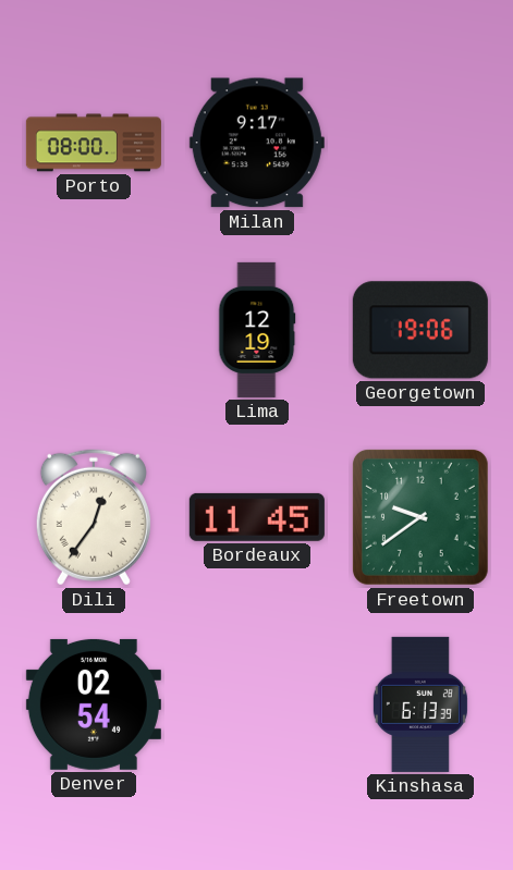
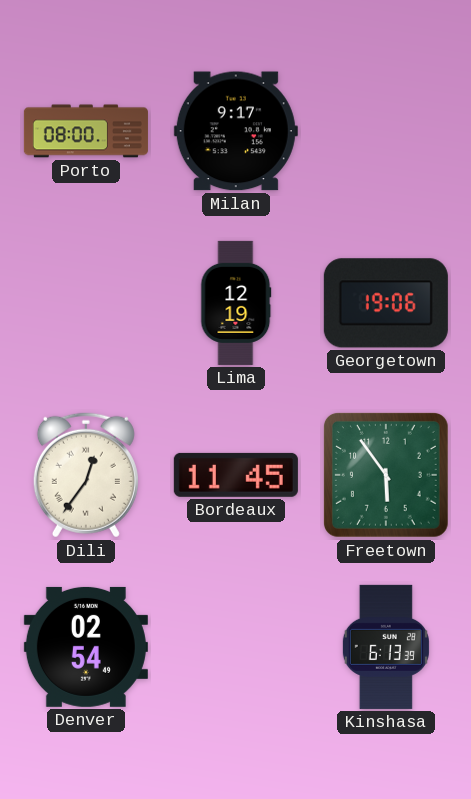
Freetown: 9:39 -> 5:54
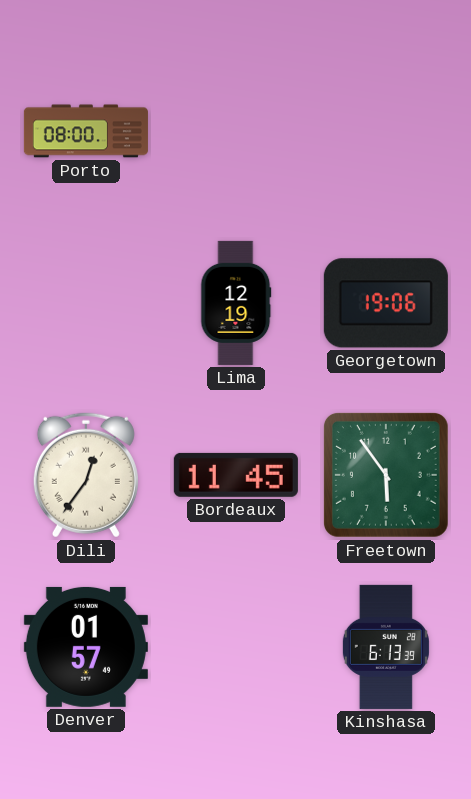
Milan: 9:17 -> none
Denver: 02:54 -> 01:57
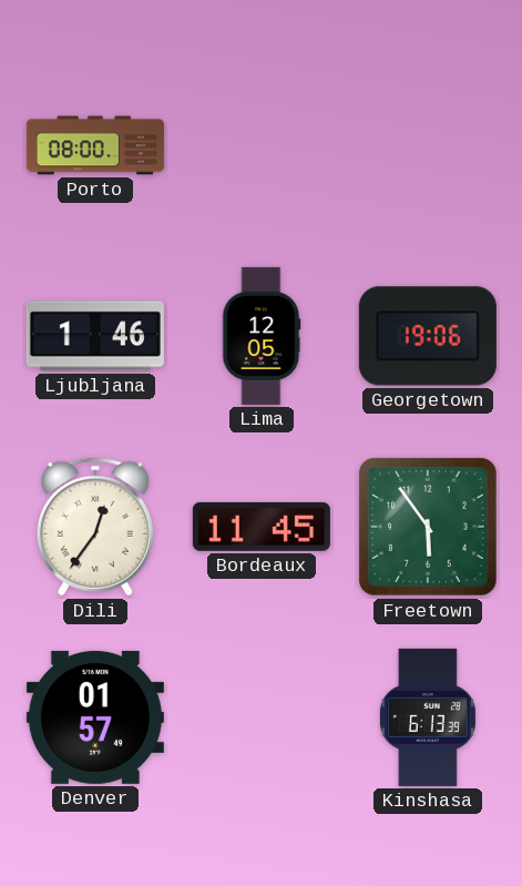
Ljubljana: none -> 1:46
Lima: 12:19 -> 12:05
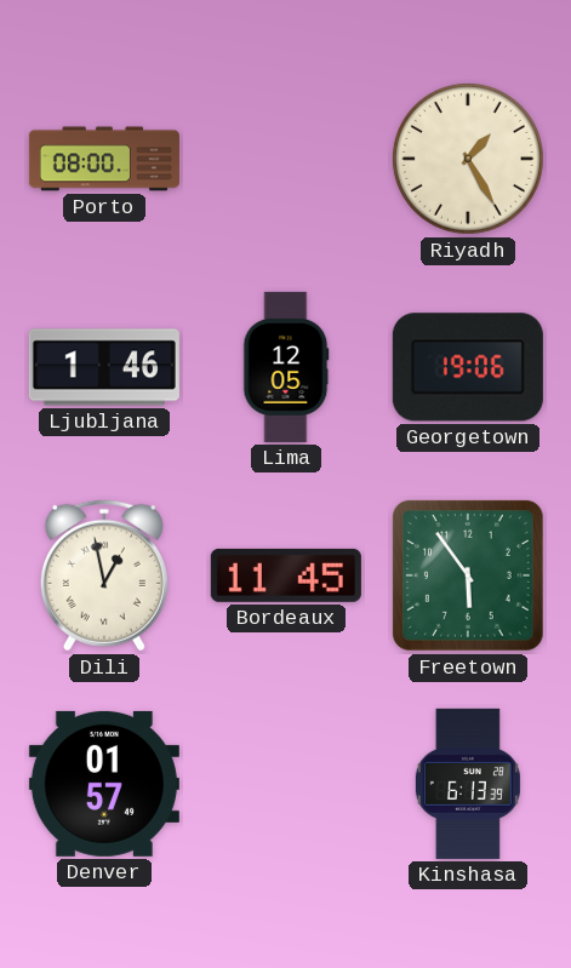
Riyadh: none -> 1:25
Dili: 12:36 -> 12:58
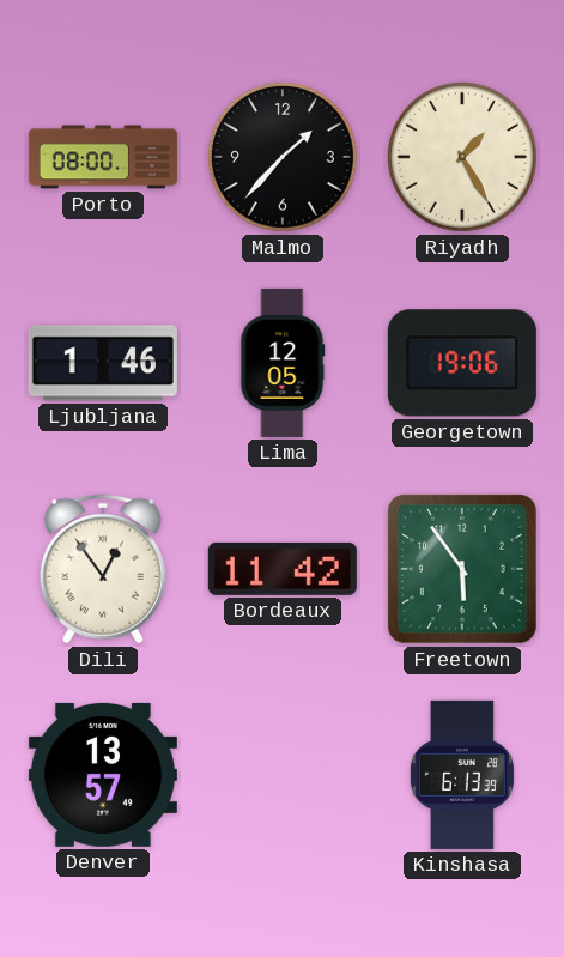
Malmo: none -> 1:37
Dili: 12:58 -> 12:54
Bordeaux: 11:45 -> 11:42
Denver: 01:57 -> 13:57
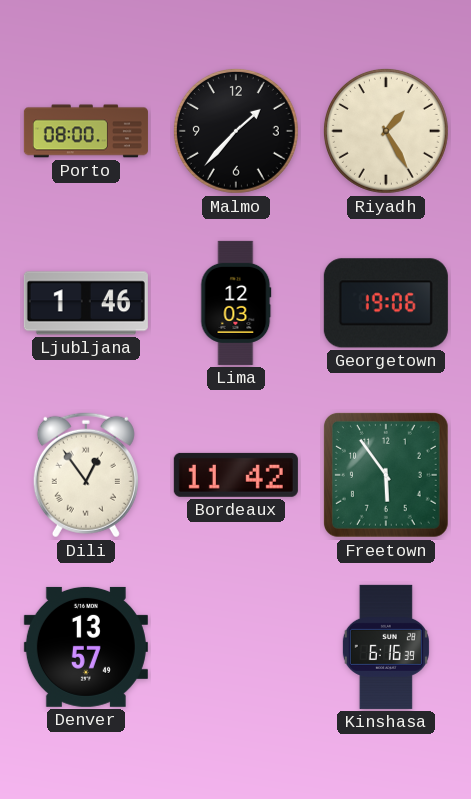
Lima: 12:05 -> 12:03
Kinshasa: 6:13 -> 6:16
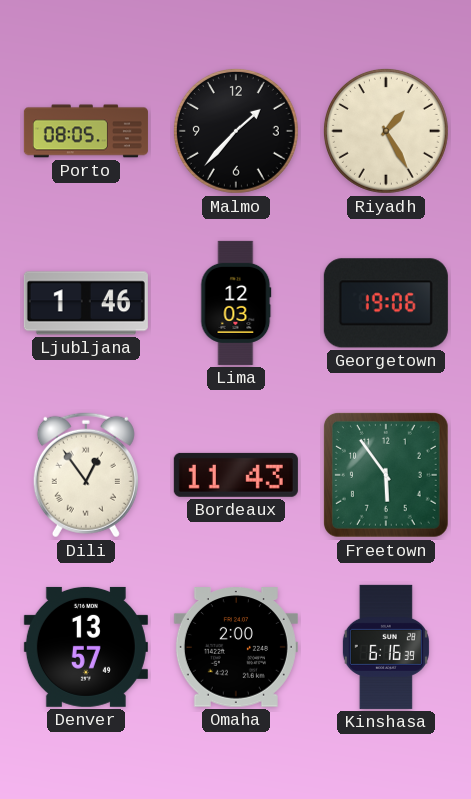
Porto: 08:00 -> 08:05
Bordeaux: 11:42 -> 11:43
Omaha: none -> 2:00
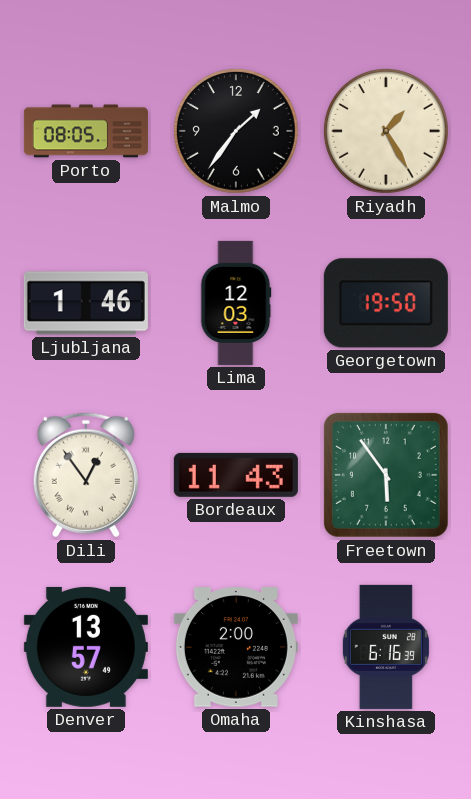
Malmo: 1:37 -> 1:36
Georgetown: 19:06 -> 19:50
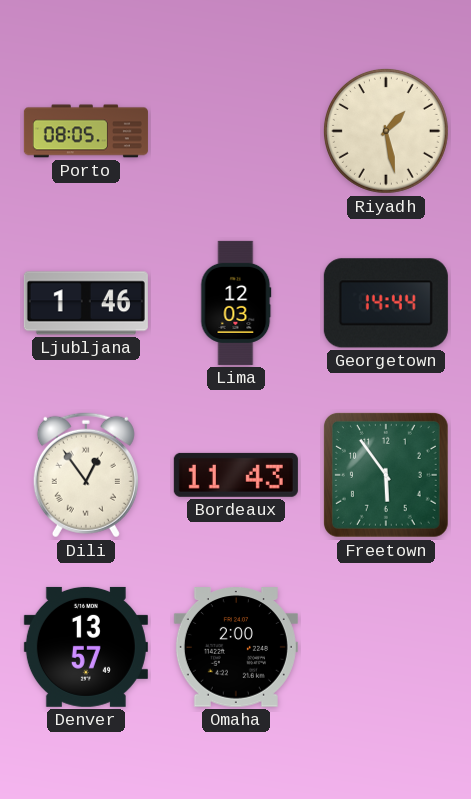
Malmo: 1:36 -> none
Riyadh: 1:25 -> 1:28
Georgetown: 19:50 -> 14:44
Kinshasa: 6:16 -> none
